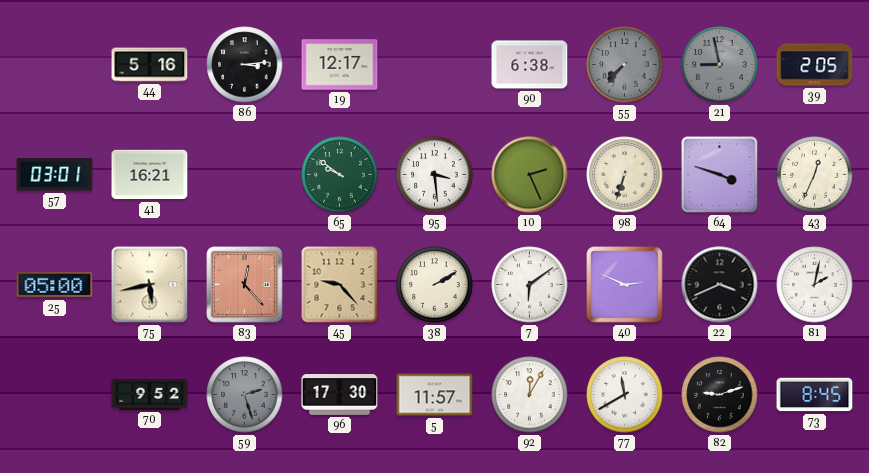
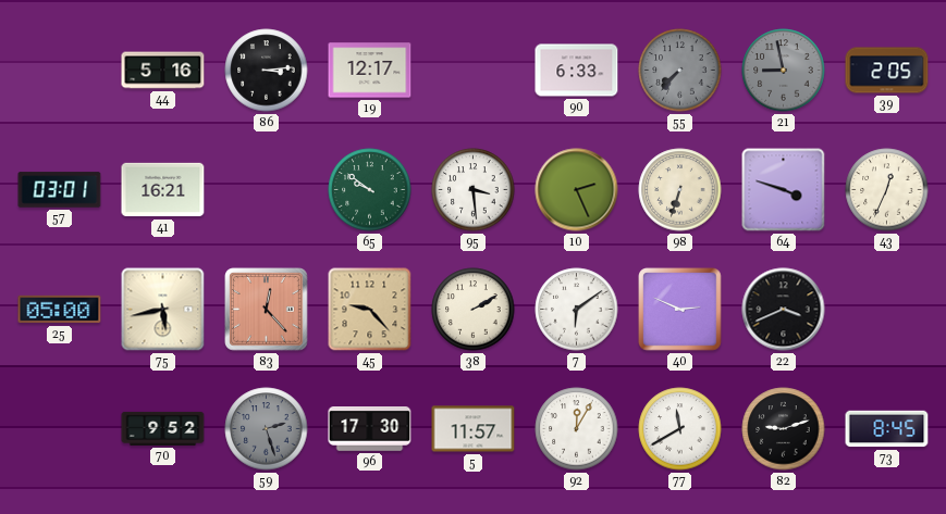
90: 6:38 -> 6:33
81: 2:02 -> none
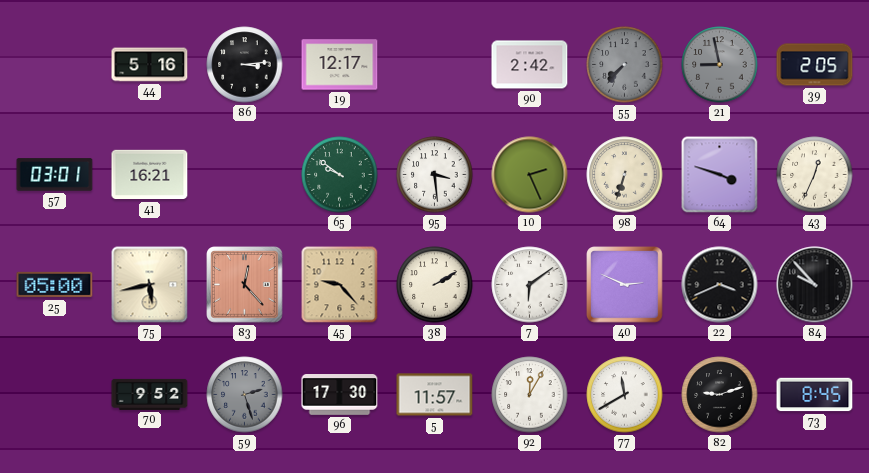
90: 6:33 -> 2:42
84: none -> 9:53
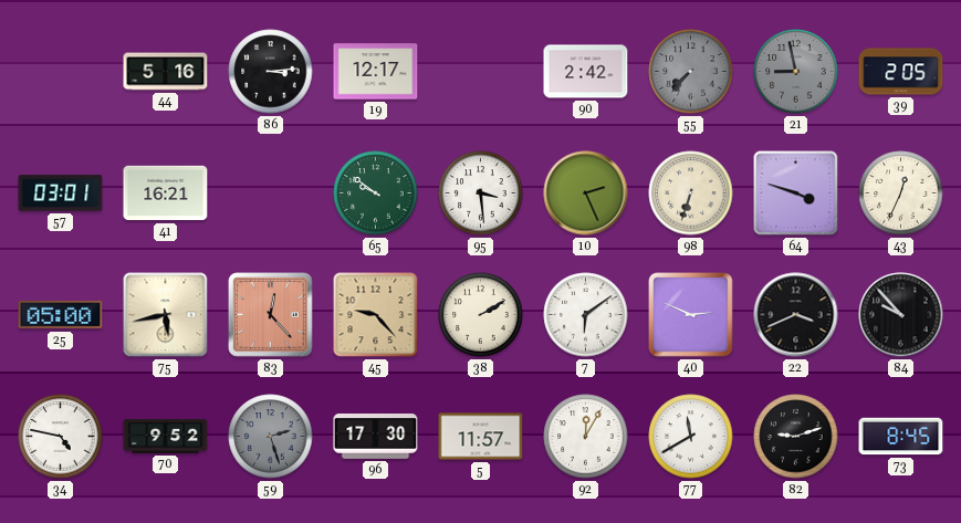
34: none -> 4:47
